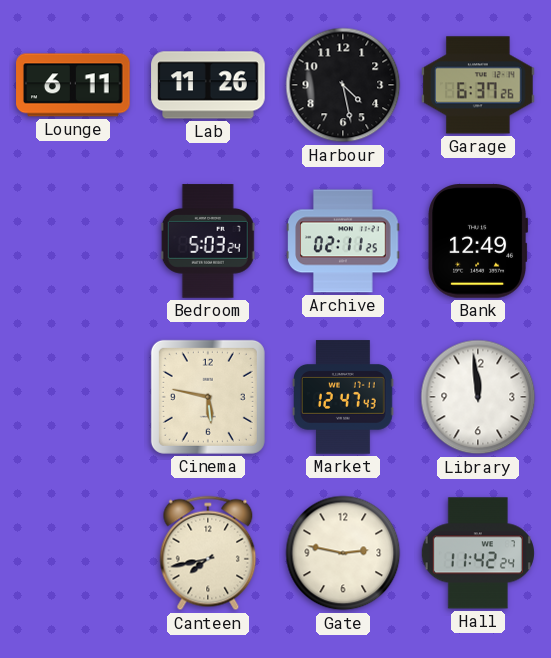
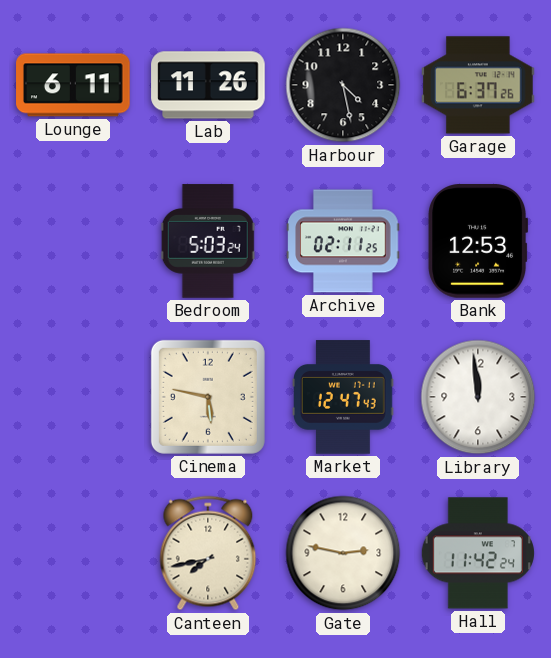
Bank: 12:49 -> 12:53
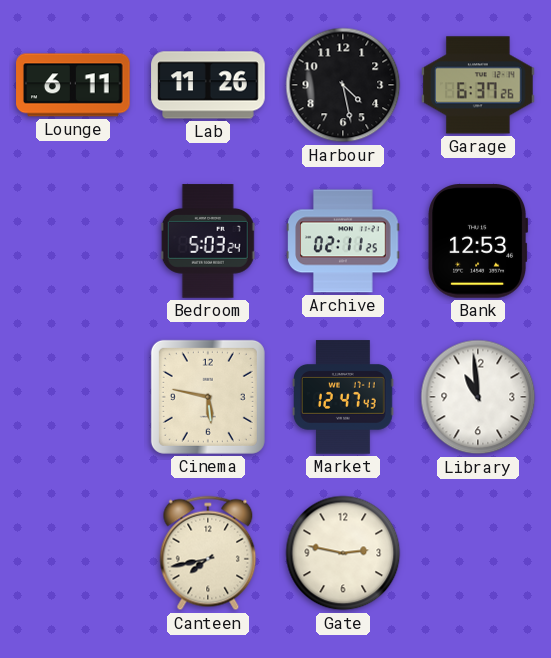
Library: 11:59 -> 10:59
Hall: 11:42 -> none
